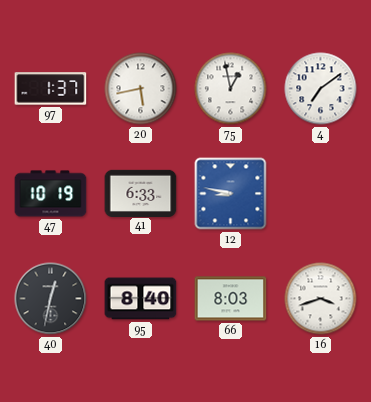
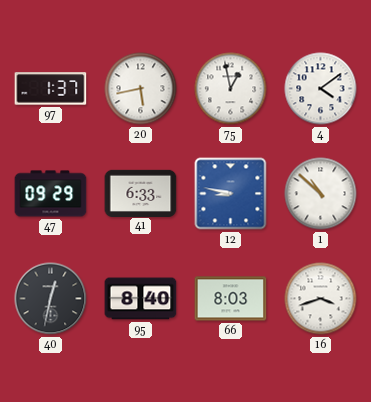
4: 7:09 -> 4:09
47: 10:19 -> 09:29
1: none -> 10:52
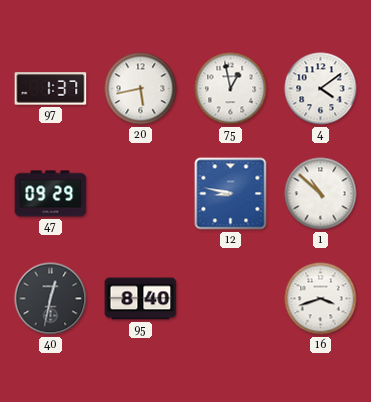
41: 6:33 -> none
66: 8:03 -> none
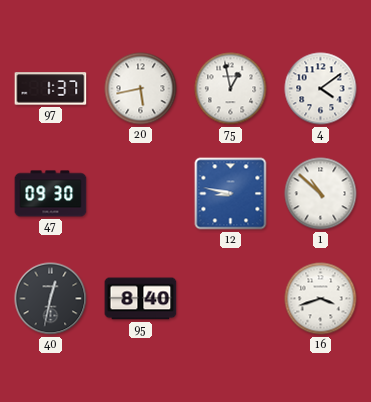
47: 09:29 -> 09:30
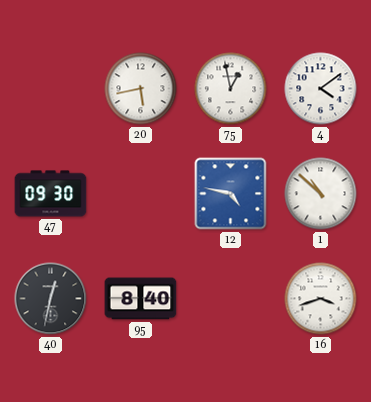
97: 1:37 -> none
12: 8:47 -> 4:47
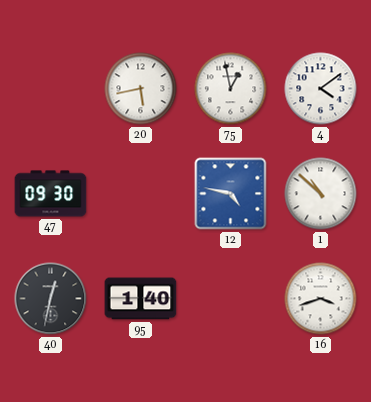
95: 8:40 -> 1:40
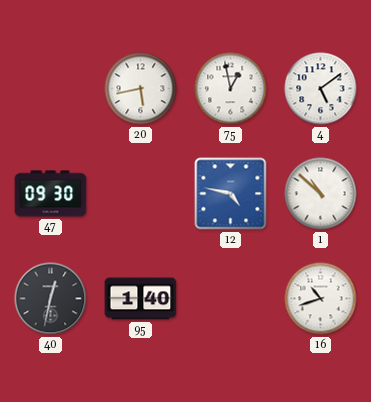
4: 4:09 -> 5:09
16: 3:42 -> 10:42
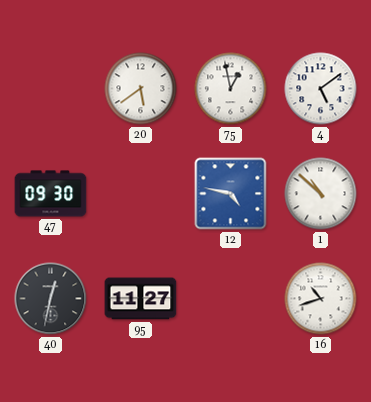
20: 5:43 -> 5:39
95: 1:40 -> 11:27
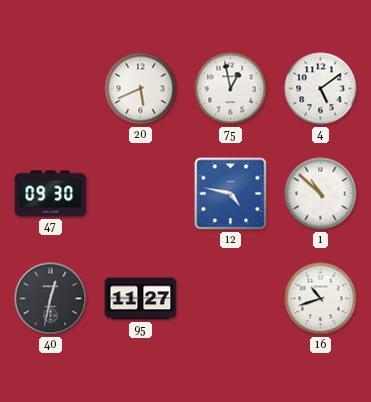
20: 5:39 -> 5:41
